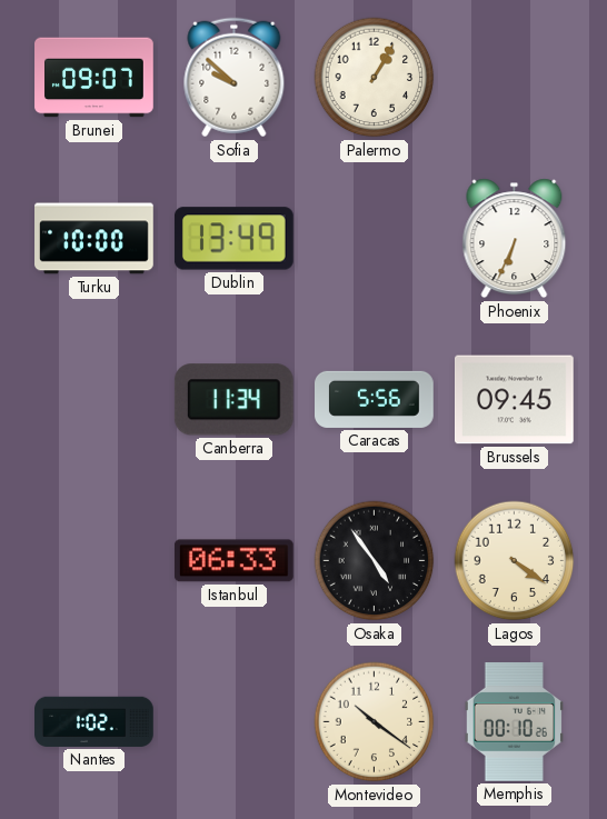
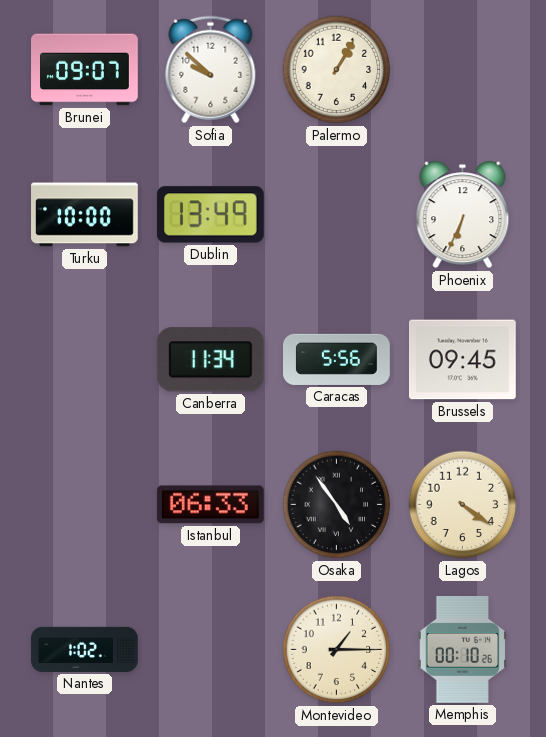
Montevideo: 10:21 -> 1:15
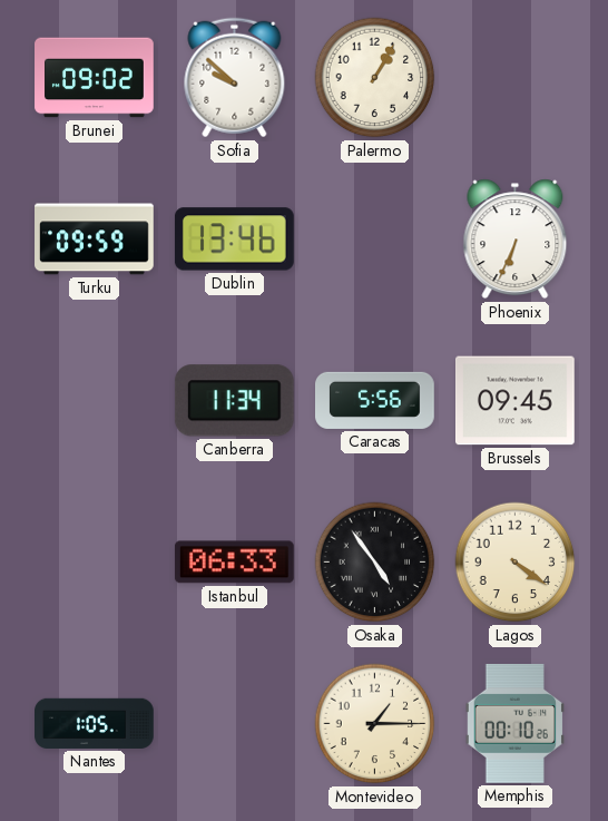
Brunei: 09:07 -> 09:02
Turku: 10:00 -> 09:59
Dublin: 13:49 -> 13:46
Nantes: 1:02 -> 1:05
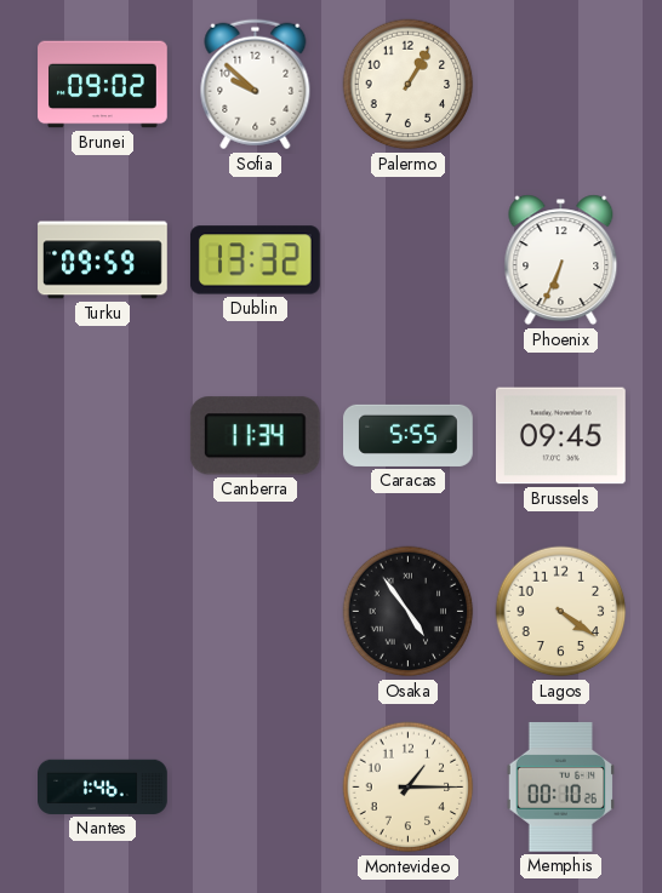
Dublin: 13:46 -> 13:32
Caracas: 5:56 -> 5:55
Istanbul: 06:33 -> none
Nantes: 1:05 -> 1:46
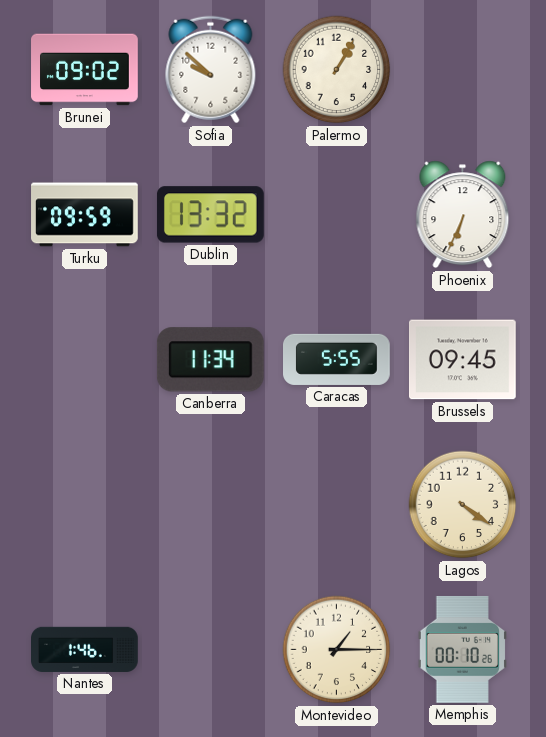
Osaka: 4:54 -> none
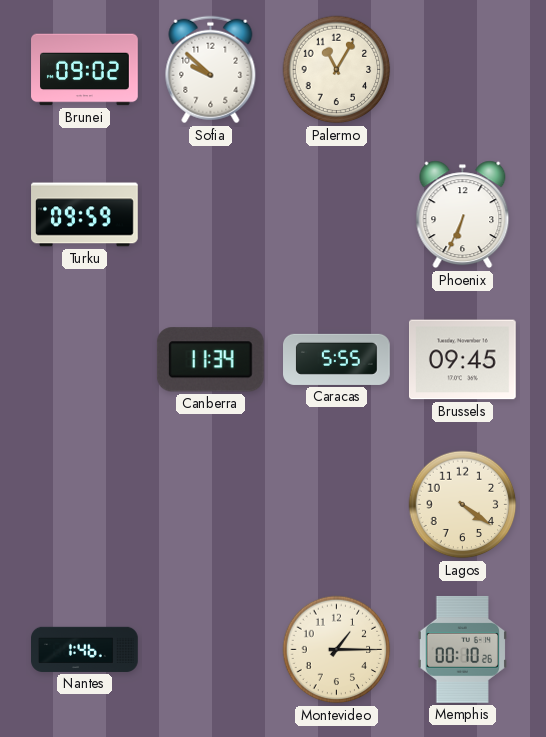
Palermo: 1:05 -> 11:05
Dublin: 13:32 -> none
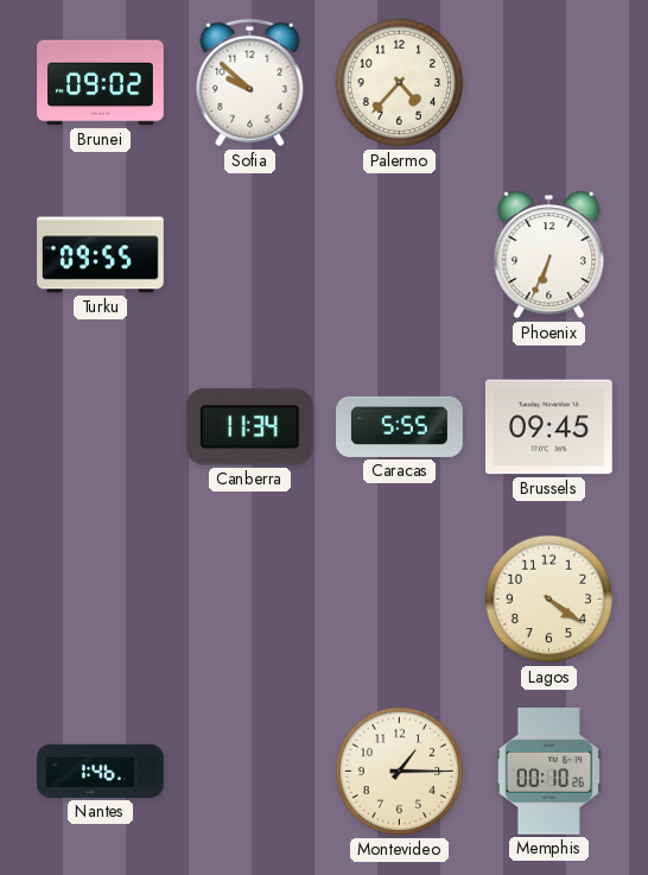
Palermo: 11:05 -> 4:37
Turku: 09:59 -> 09:55
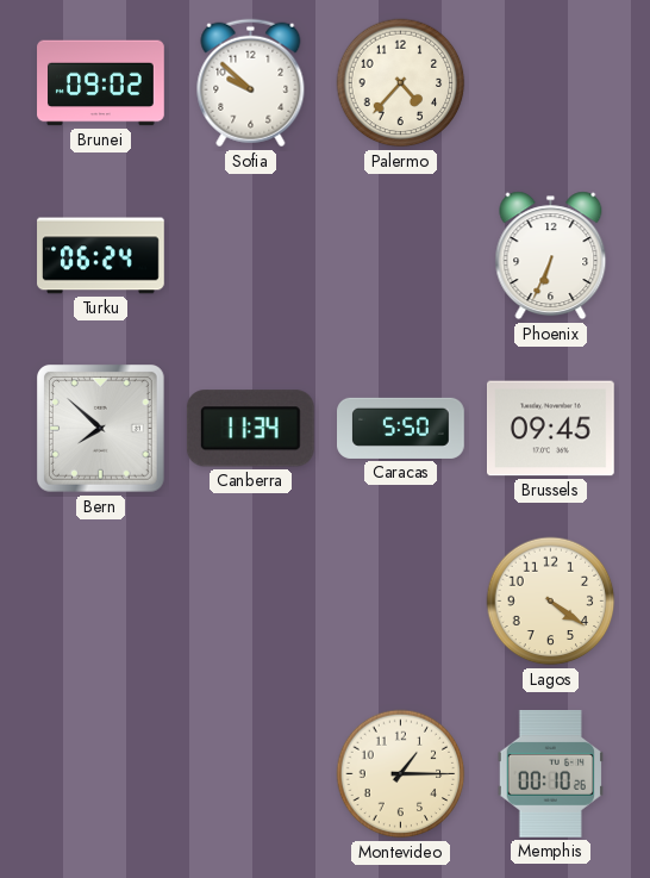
Turku: 09:55 -> 06:24
Bern: none -> 7:52
Caracas: 5:55 -> 5:50
Nantes: 1:46 -> none
